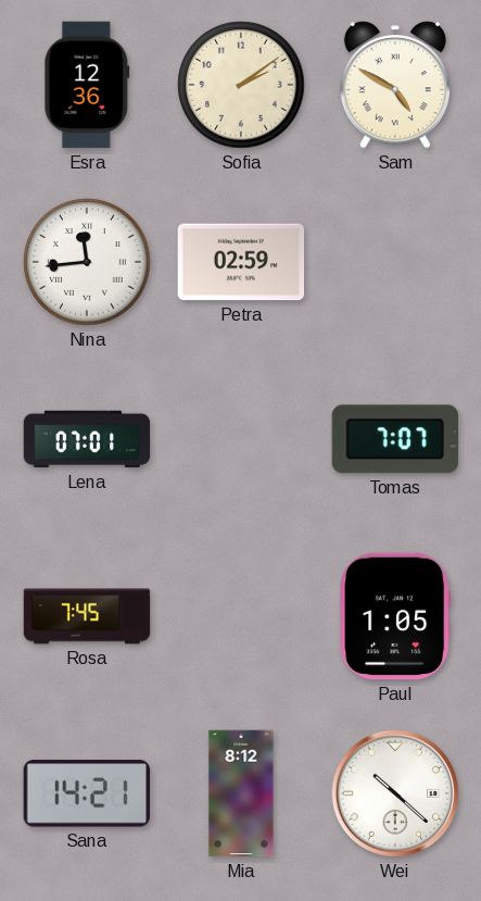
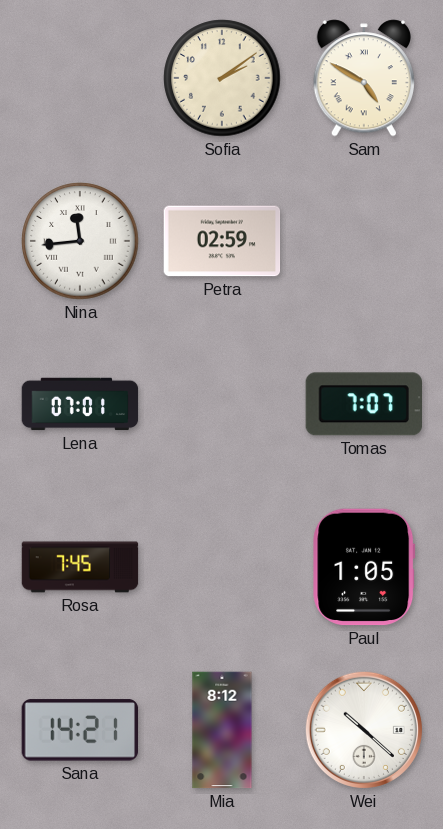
Esra: 12:36 -> none
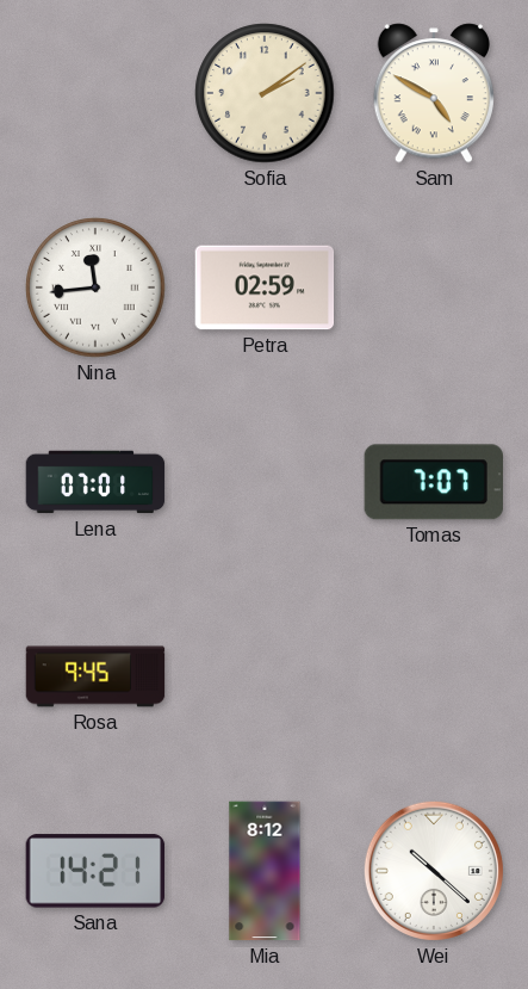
Rosa: 7:45 -> 9:45
Paul: 1:05 -> none
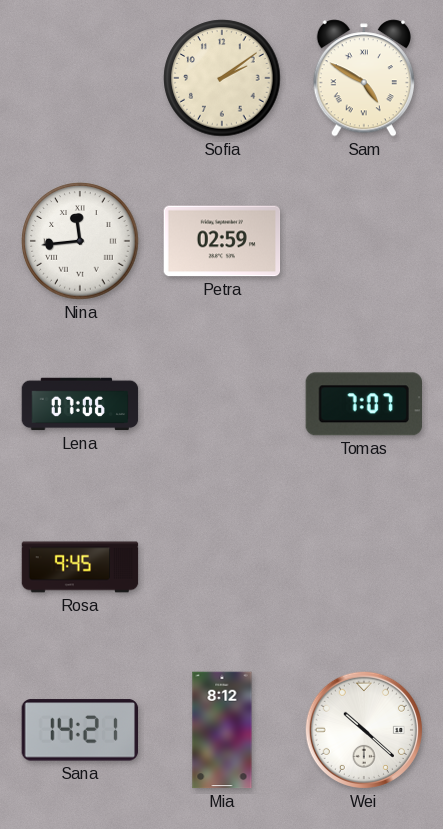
Lena: 07:01 -> 07:06
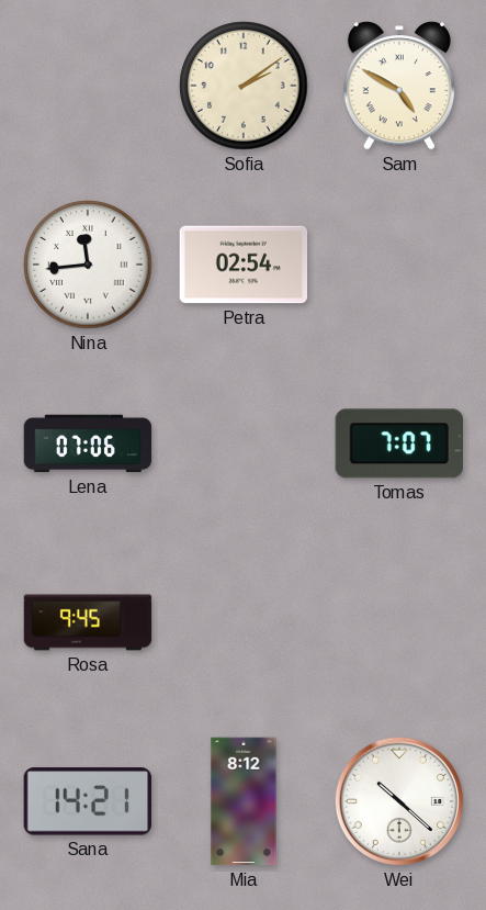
Petra: 02:59 -> 02:54
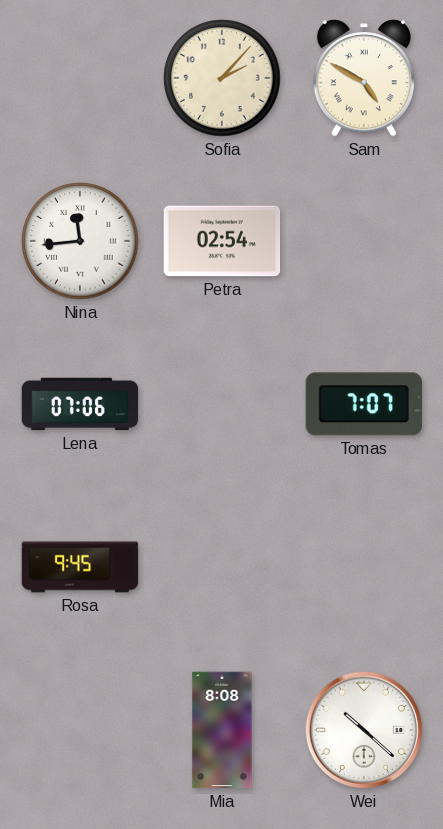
Sofia: 2:09 -> 2:07
Sana: 14:21 -> none
Mia: 8:12 -> 8:08
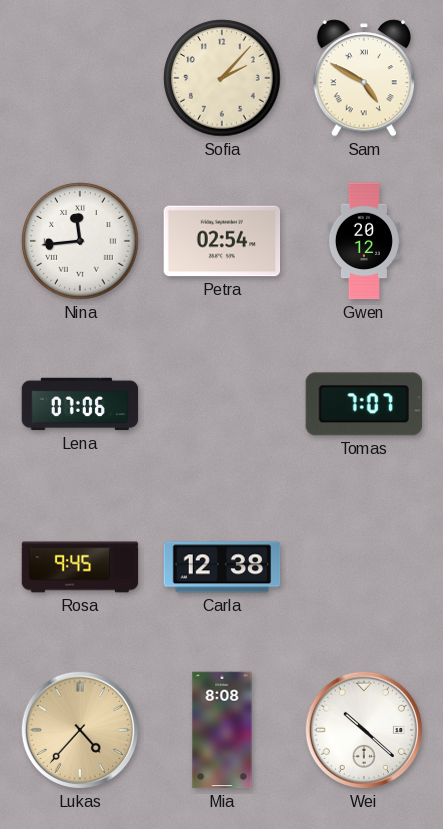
Gwen: none -> 20:12
Carla: none -> 12:38
Lukas: none -> 4:37
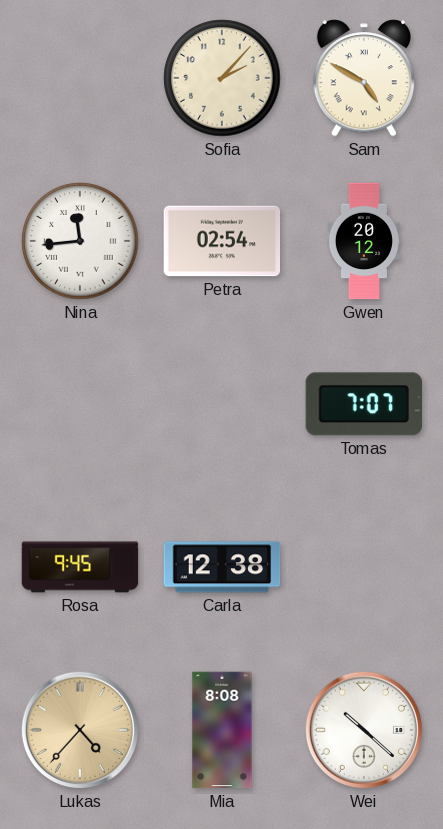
Lena: 07:06 -> none
